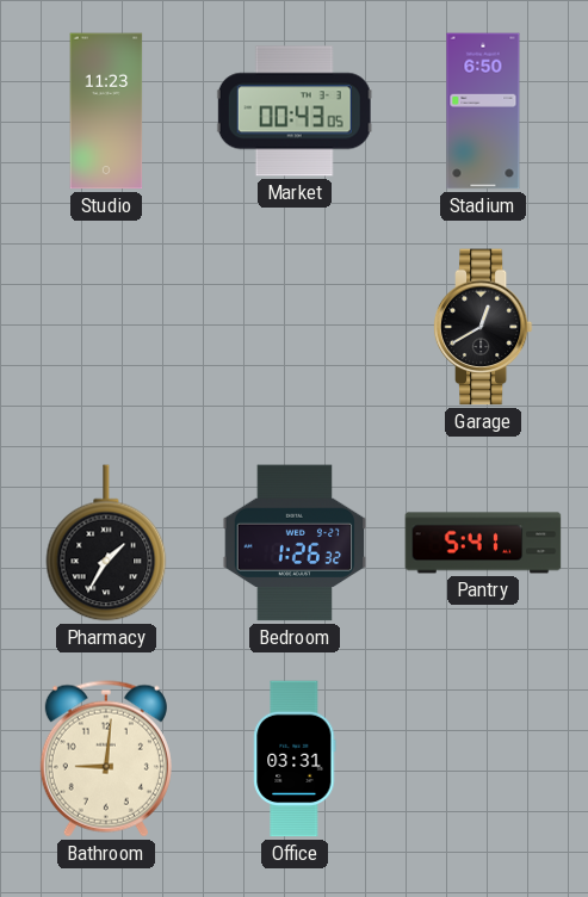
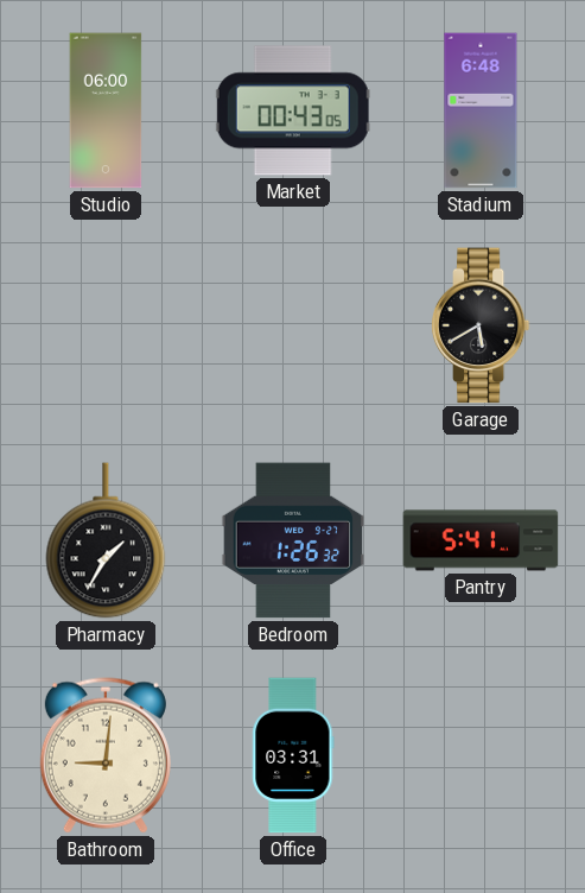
Studio: 11:23 -> 06:00
Stadium: 6:50 -> 6:48
Garage: 12:40 -> 5:40
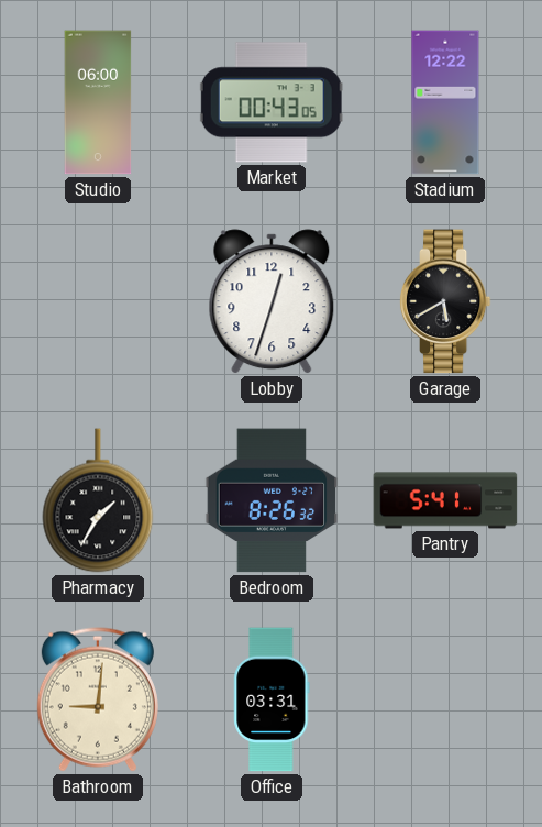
Stadium: 6:48 -> 12:22
Lobby: none -> 12:33
Bedroom: 1:26 -> 8:26
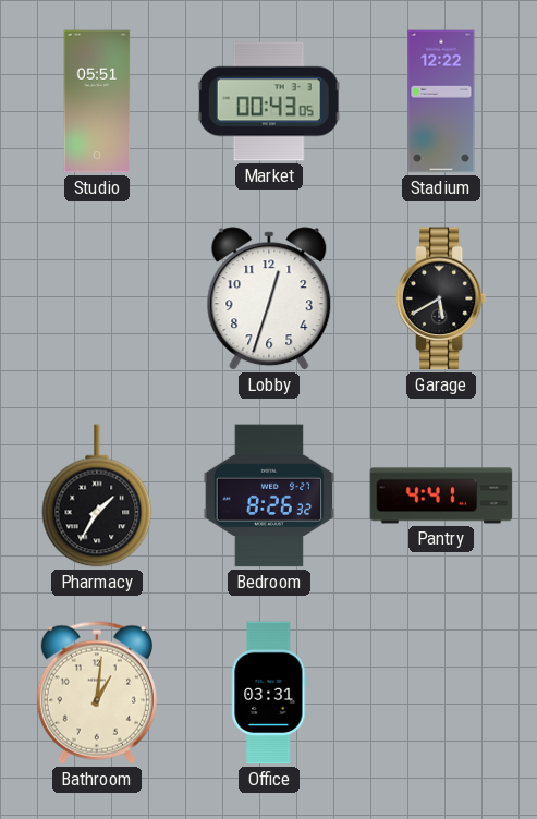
Studio: 06:00 -> 05:51
Pantry: 5:41 -> 4:41
Bathroom: 9:01 -> 1:01
